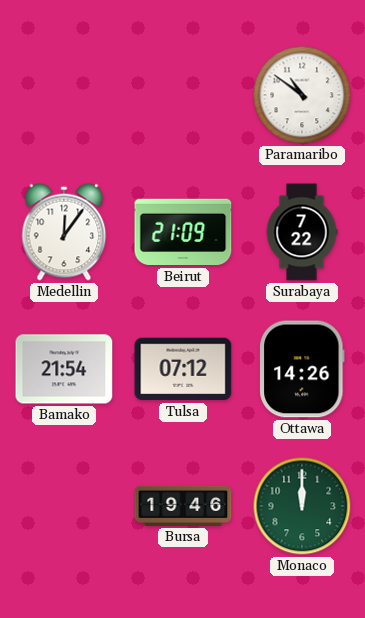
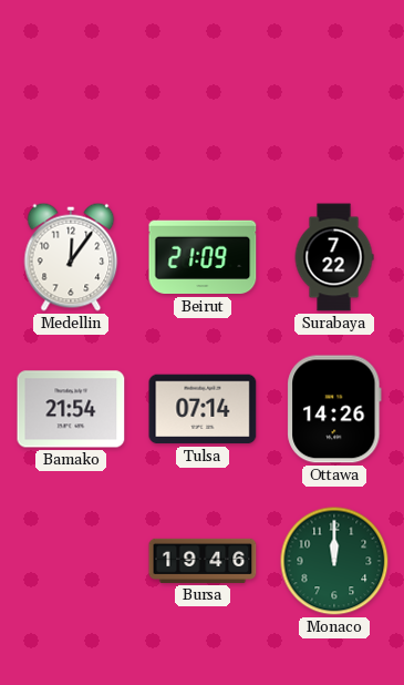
Paramaribo: 10:51 -> none
Tulsa: 07:12 -> 07:14
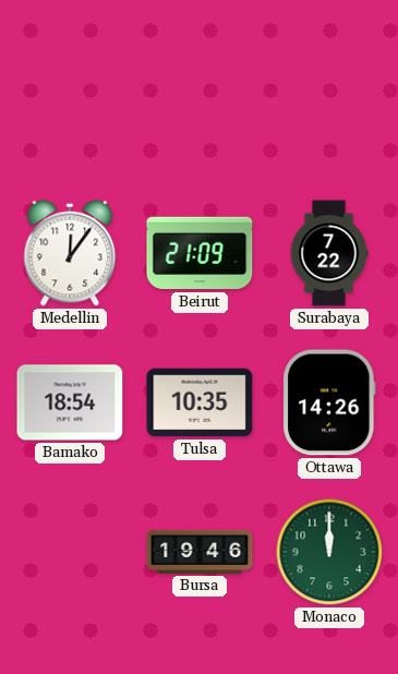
Bamako: 21:54 -> 18:54
Tulsa: 07:14 -> 10:35
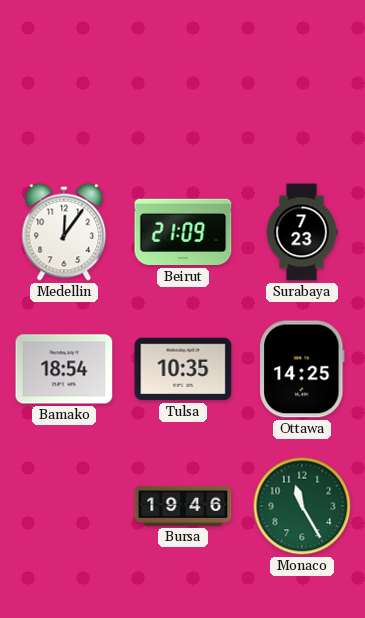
Surabaya: 7:22 -> 7:23
Ottawa: 14:26 -> 14:25
Monaco: 12:00 -> 11:25
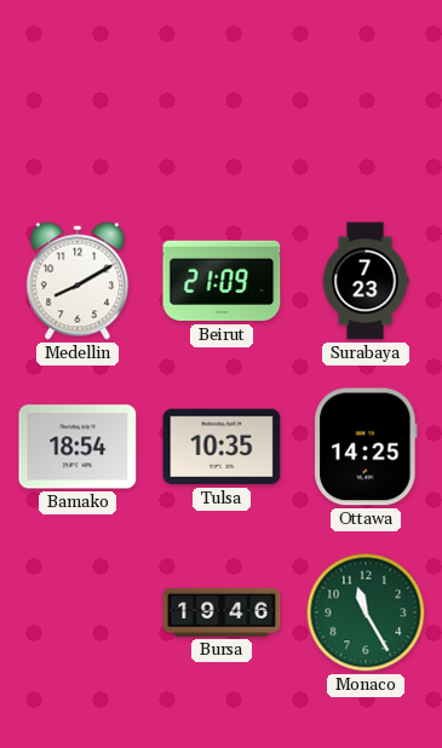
Medellin: 12:06 -> 8:10
